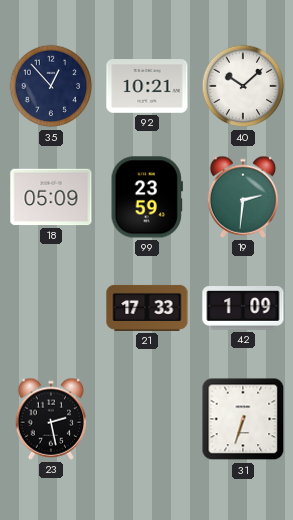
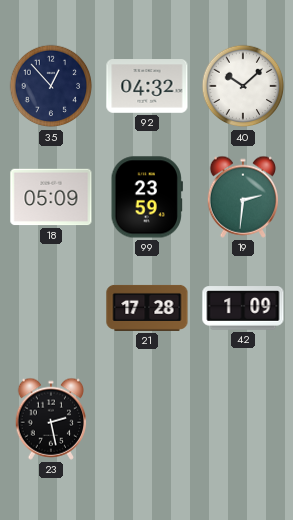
92: 10:21 -> 04:32
21: 17:33 -> 17:28
31: 6:33 -> none
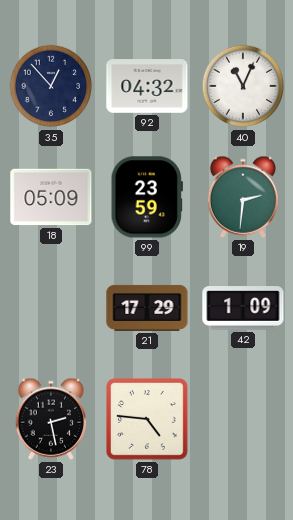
40: 10:08 -> 11:04
21: 17:28 -> 17:29
78: none -> 4:46
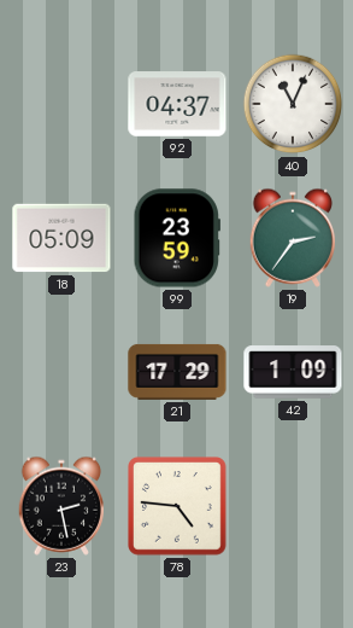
35: 12:53 -> none
92: 04:32 -> 04:37
19: 2:31 -> 2:36
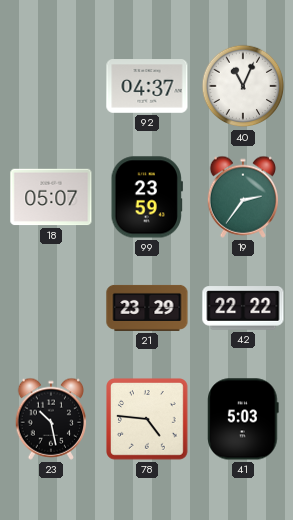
18: 05:09 -> 05:07
21: 17:29 -> 23:29
42: 1:09 -> 22:22
23: 2:28 -> 10:28
41: none -> 5:03
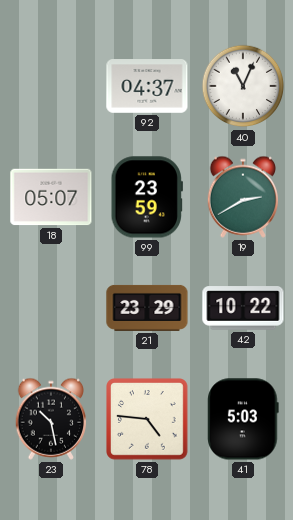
19: 2:36 -> 2:40
42: 22:22 -> 10:22
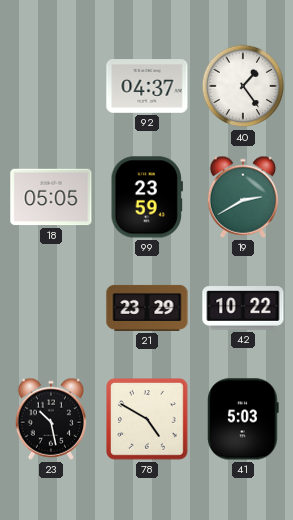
40: 11:04 -> 1:24
18: 05:07 -> 05:05
78: 4:46 -> 4:50
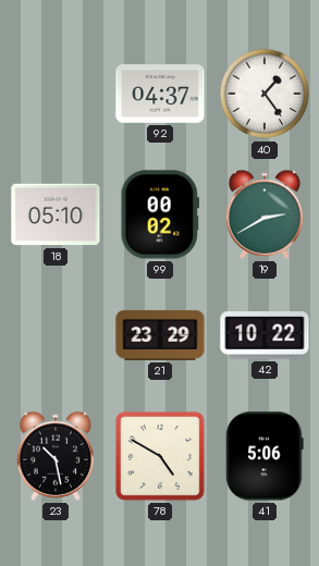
18: 05:05 -> 05:10
99: 23:59 -> 00:02
41: 5:03 -> 5:06
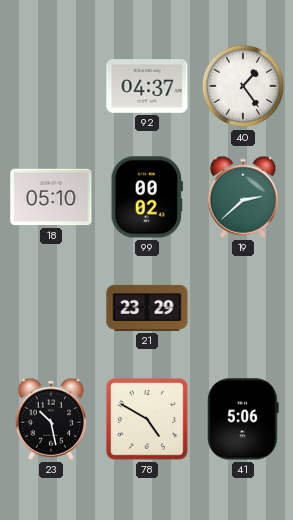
19: 2:40 -> 2:38
42: 10:22 -> none
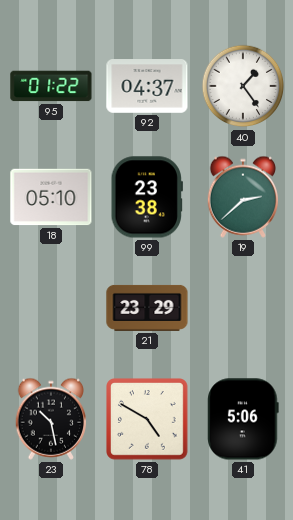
95: none -> 01:22
99: 00:02 -> 23:38
